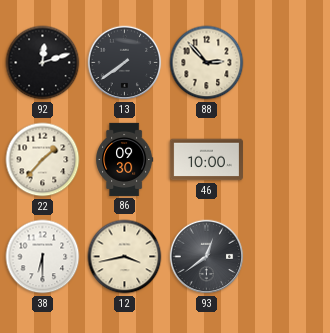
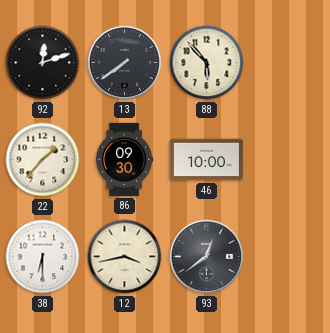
88: 2:53 -> 5:53
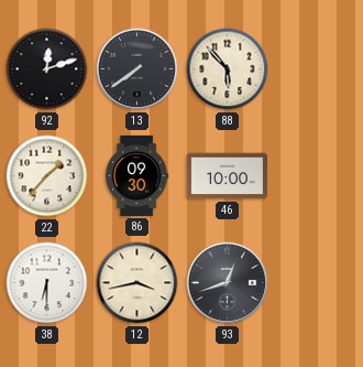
93: 12:39 -> 12:42
